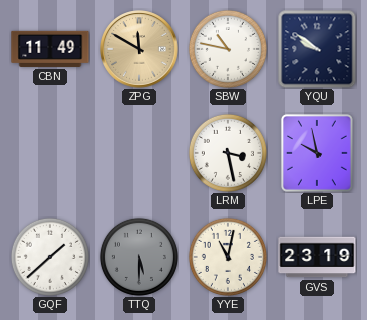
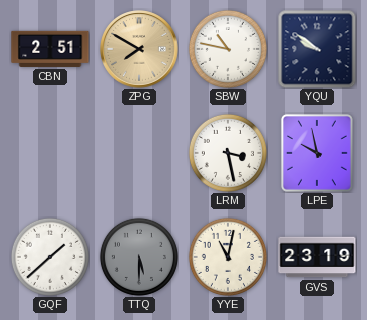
CBN: 11:49 -> 2:51
ZPG: 11:50 -> 7:50
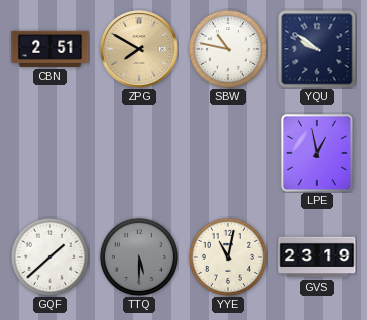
LRM: 3:28 -> none
LPE: 9:58 -> 12:58
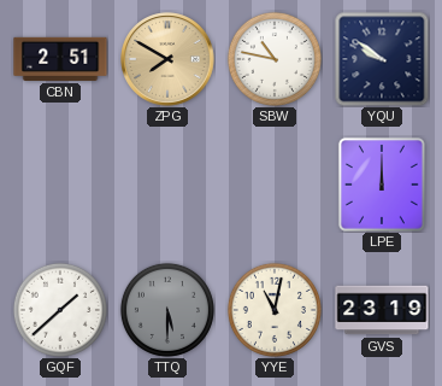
LPE: 12:58 -> 12:00
